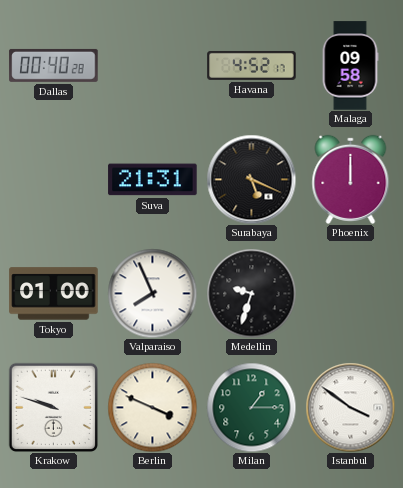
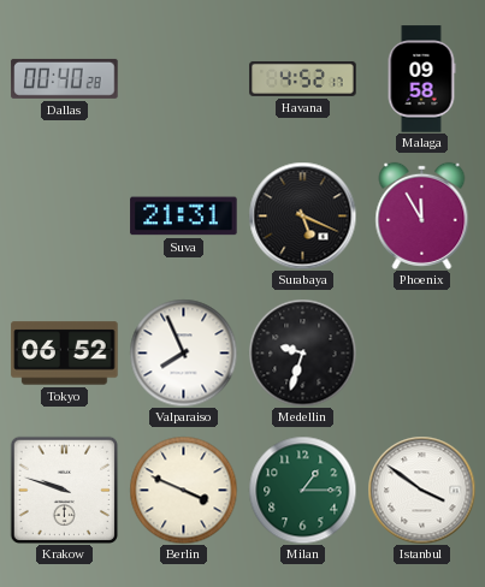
Phoenix: 12:00 -> 11:55
Tokyo: 01:00 -> 06:52
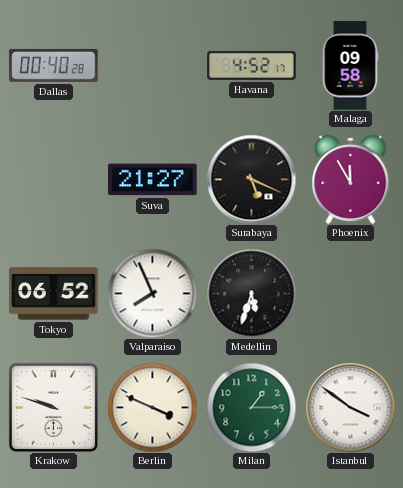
Suva: 21:31 -> 21:27
Medellin: 9:33 -> 5:33
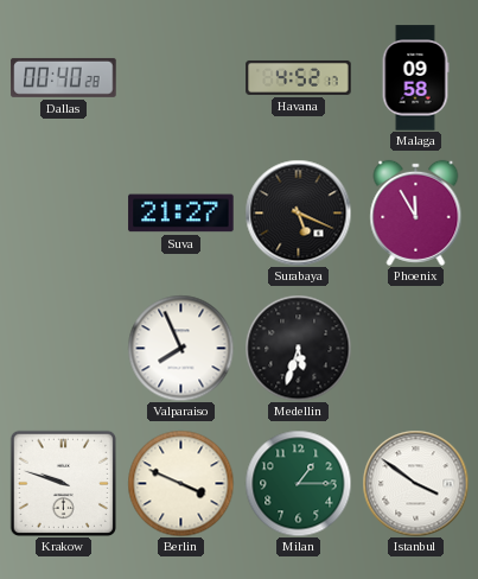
Tokyo: 06:52 -> none
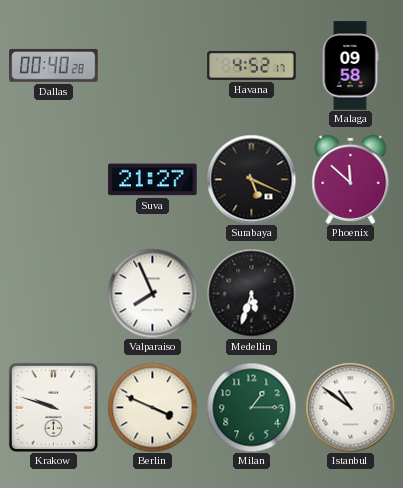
Phoenix: 11:55 -> 11:52
Istanbul: 3:51 -> 10:51
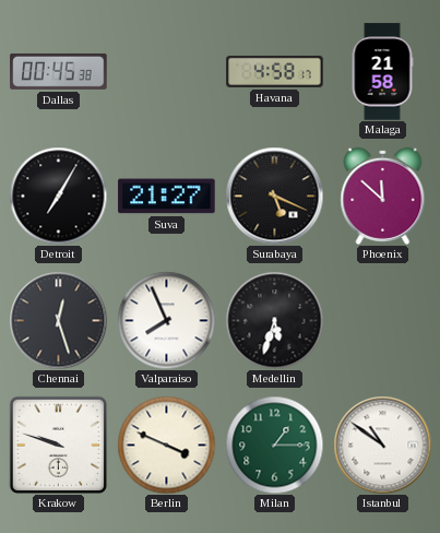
Dallas: 00:40 -> 00:45
Havana: 4:52 -> 4:58
Malaga: 09:58 -> 21:58
Detroit: none -> 7:05
Chennai: none -> 12:27
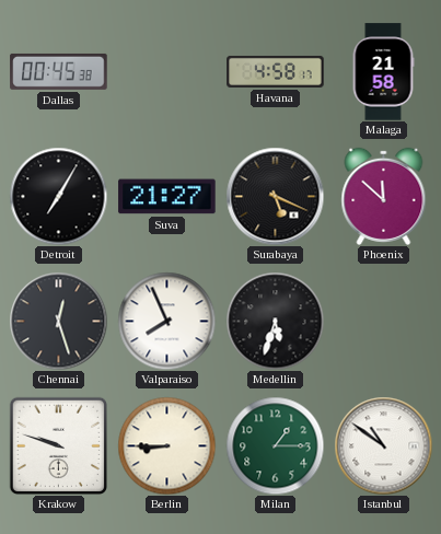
Berlin: 3:49 -> 8:45
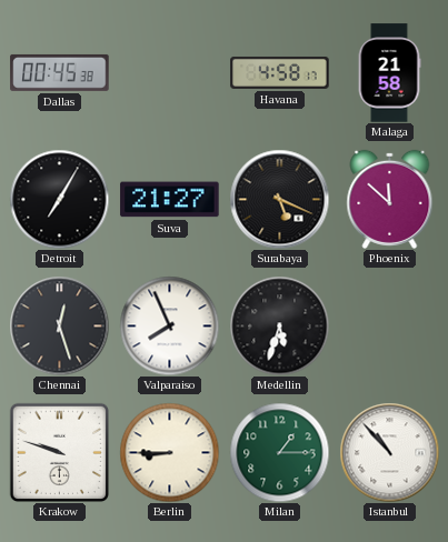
Istanbul: 10:51 -> 10:53
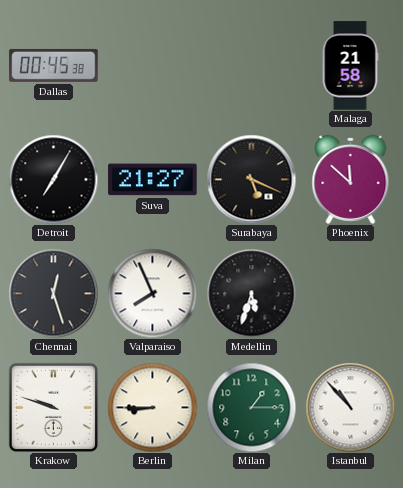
Havana: 4:58 -> none
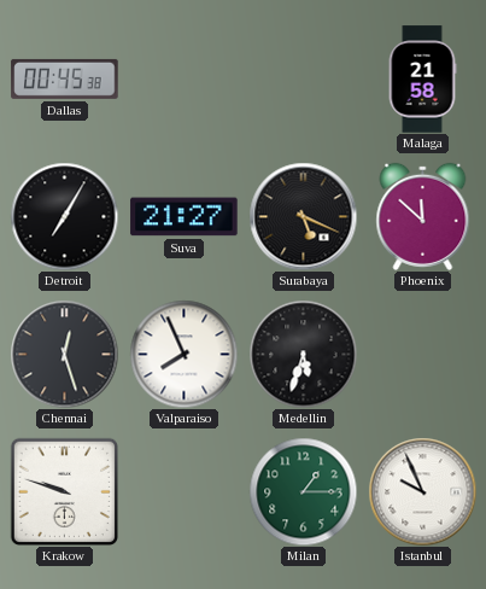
Berlin: 8:45 -> none
Istanbul: 10:53 -> 9:56
